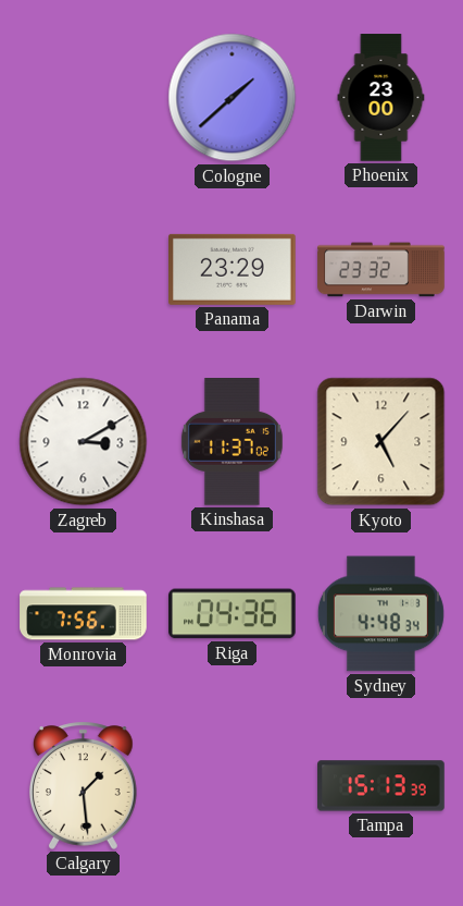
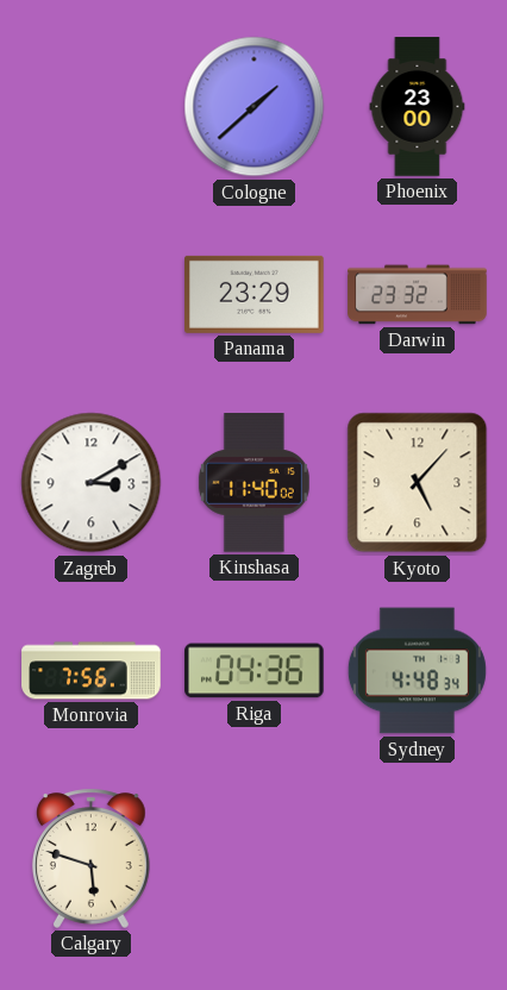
Kinshasa: 11:37 -> 11:40
Calgary: 1:29 -> 5:48
Tampa: 15:13 -> none
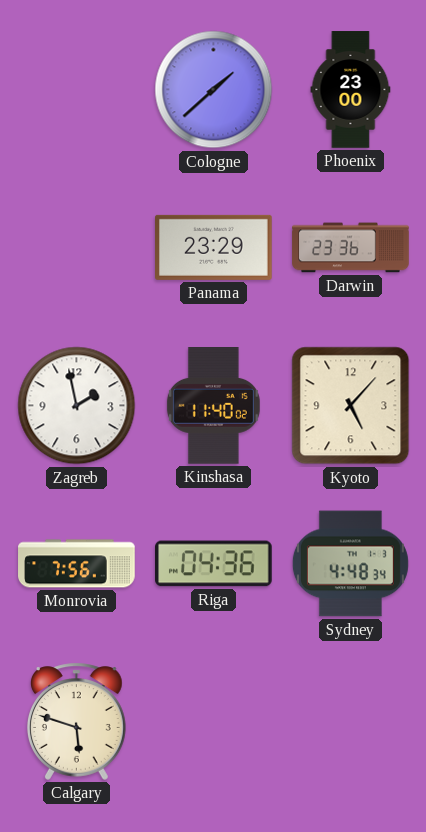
Darwin: 23:32 -> 23:36
Zagreb: 3:10 -> 1:58
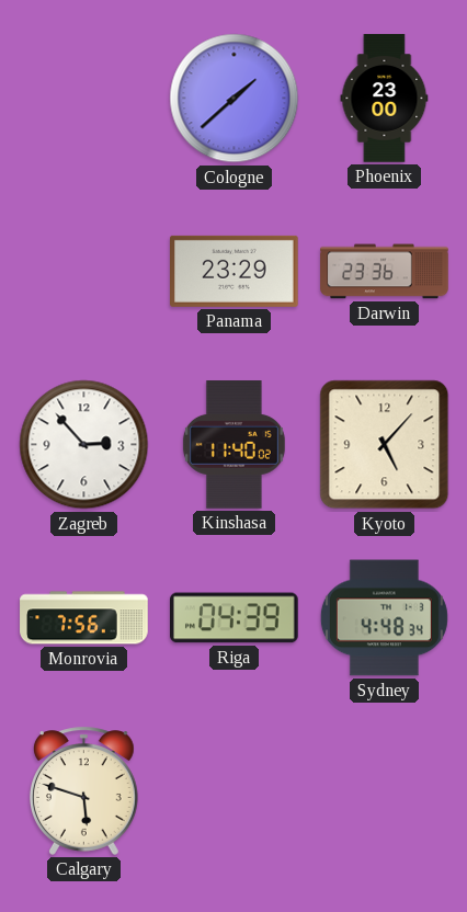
Zagreb: 1:58 -> 2:53
Riga: 04:36 -> 04:39
